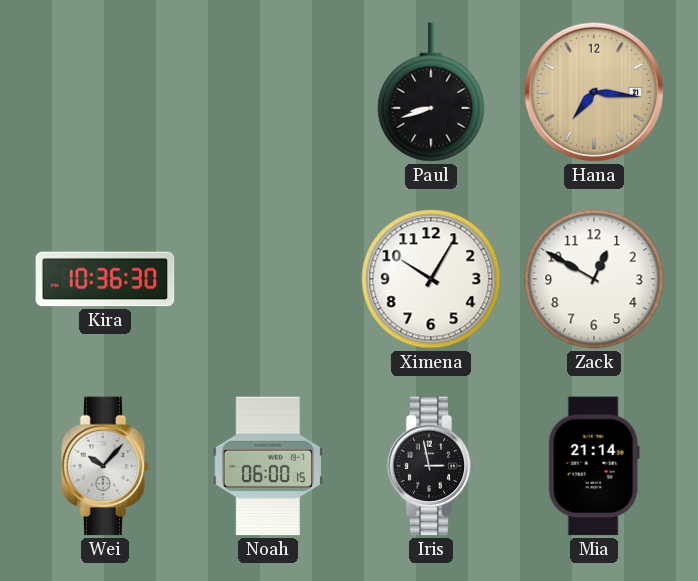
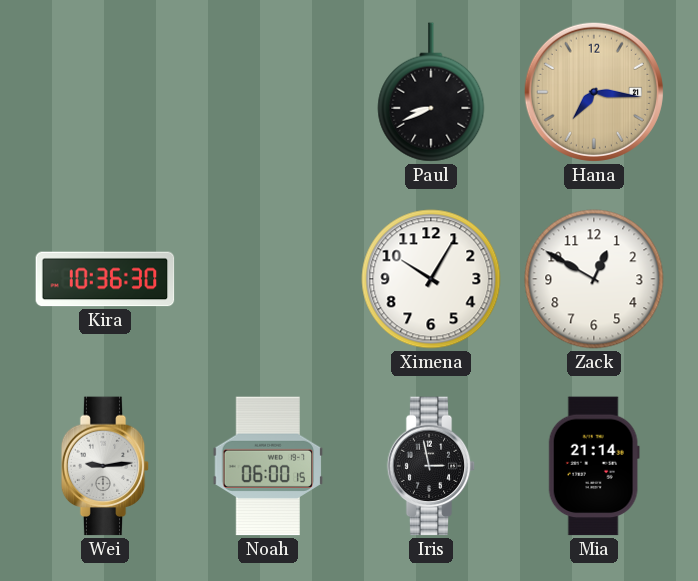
Paul: 8:42 -> 8:41
Wei: 10:07 -> 9:14
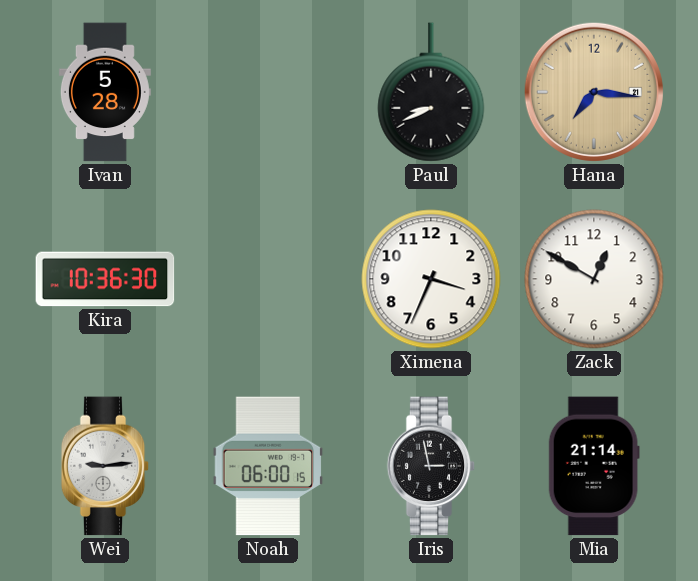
Ivan: none -> 5:28
Ximena: 10:05 -> 3:34
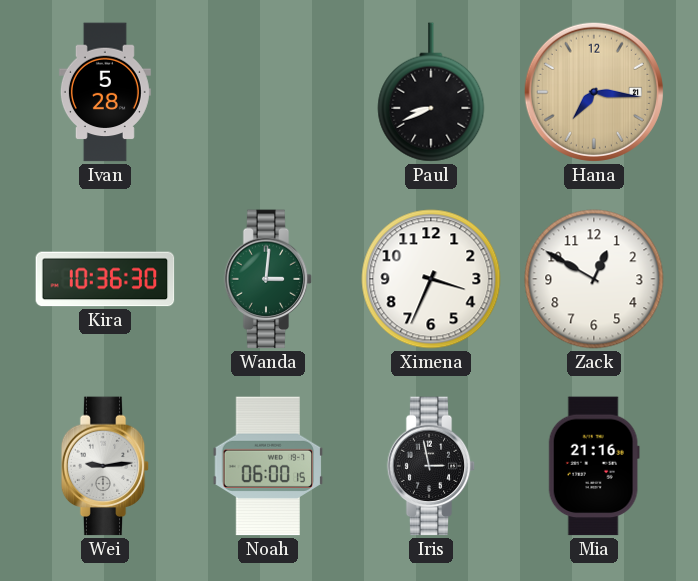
Wanda: none -> 3:01
Mia: 21:14 -> 21:16
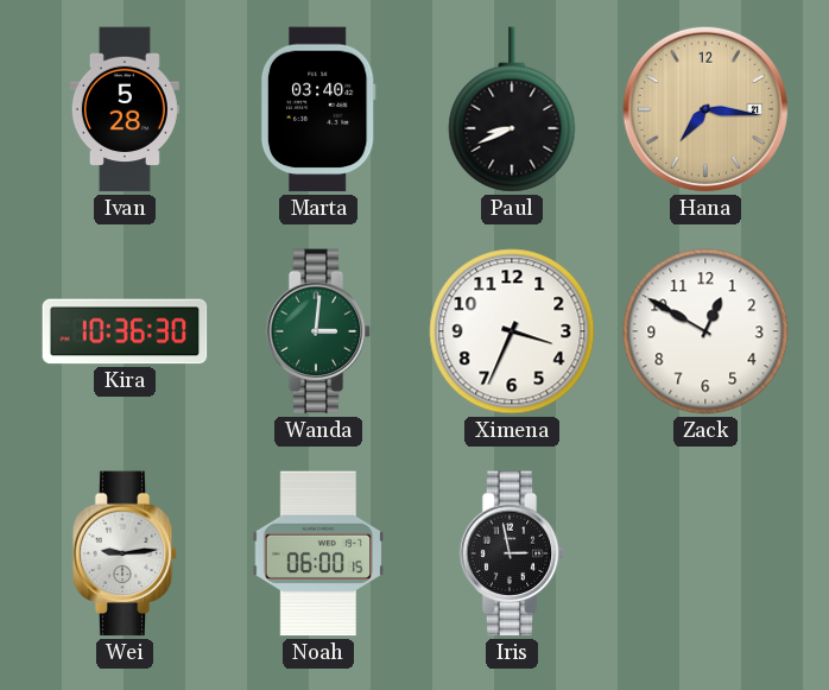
Marta: none -> 03:40
Mia: 21:16 -> none
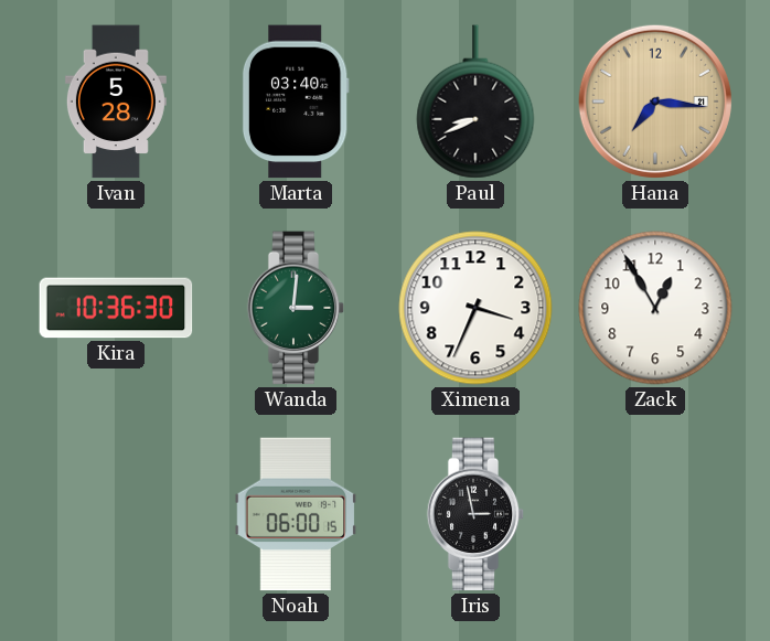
Zack: 12:50 -> 12:55
Wei: 9:14 -> none
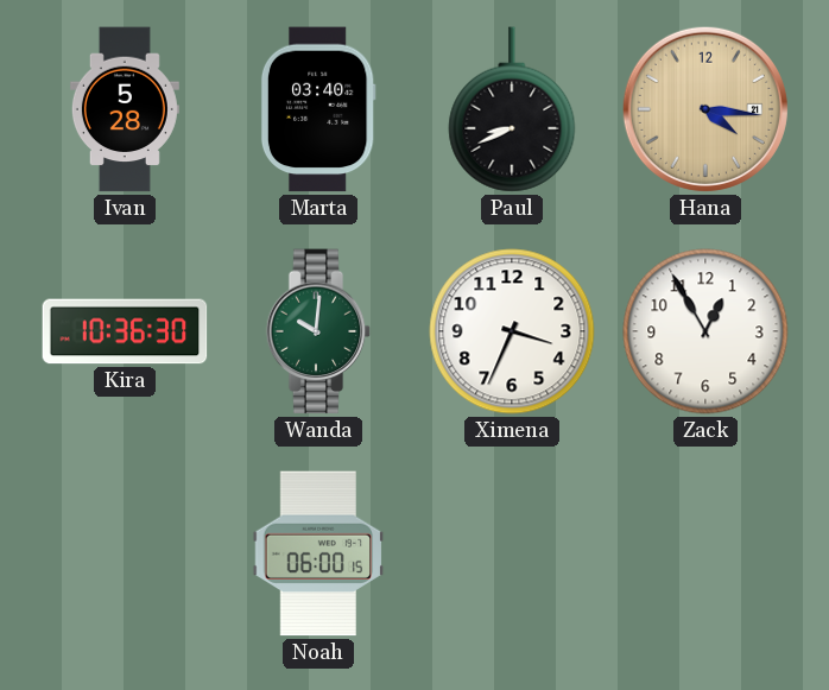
Hana: 7:16 -> 4:16
Wanda: 3:01 -> 10:01
Iris: 2:58 -> none
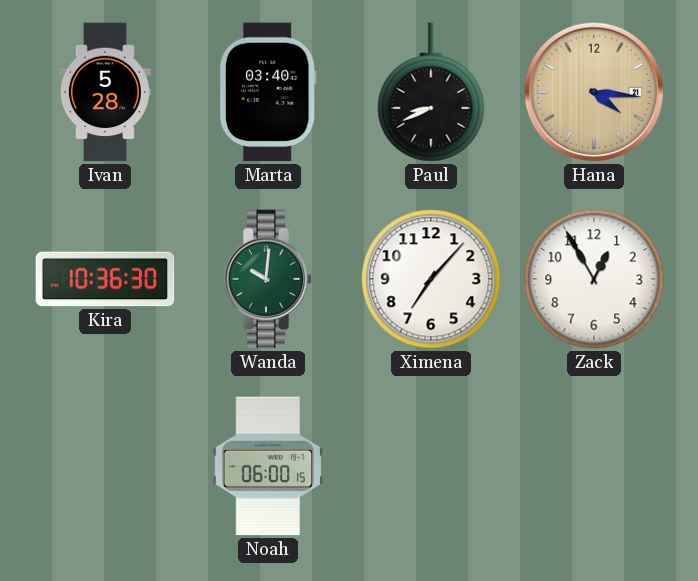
Ximena: 3:34 -> 7:07
